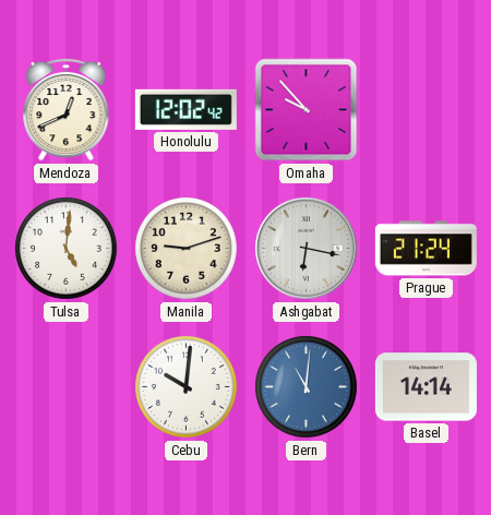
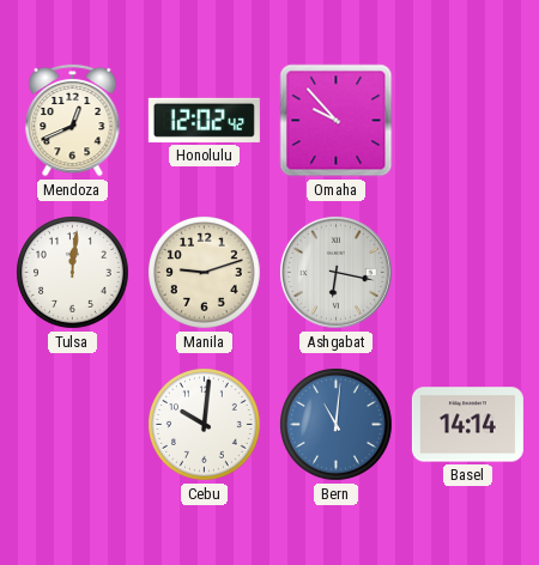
Tulsa: 5:01 -> 12:01
Prague: 21:24 -> none
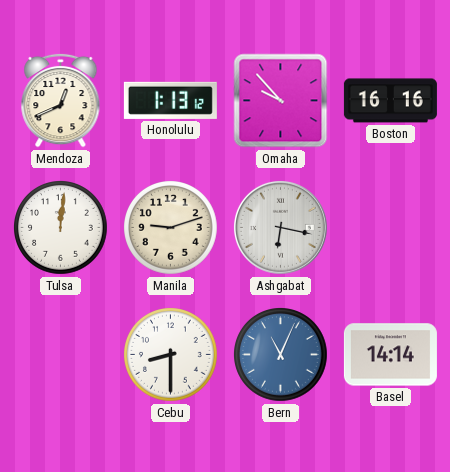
Honolulu: 12:02 -> 1:13
Boston: none -> 16:16
Cebu: 10:01 -> 8:30
Bern: 11:01 -> 11:04
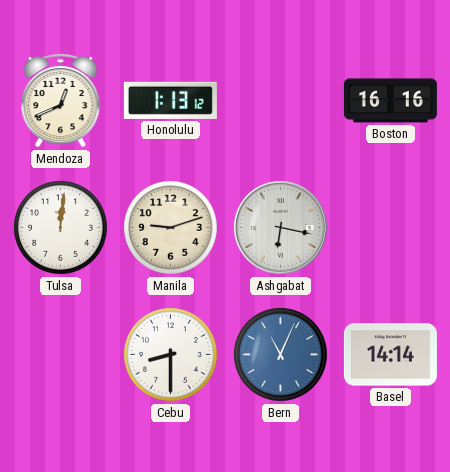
Omaha: 9:53 -> none
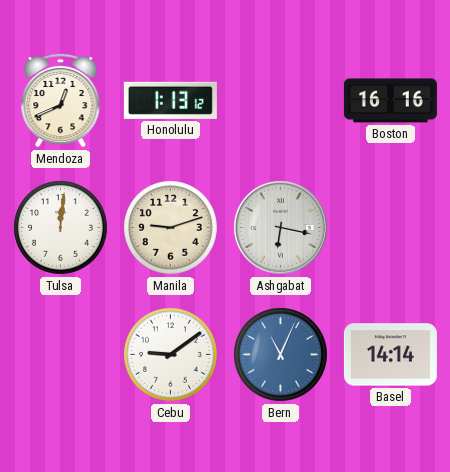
Cebu: 8:30 -> 9:09
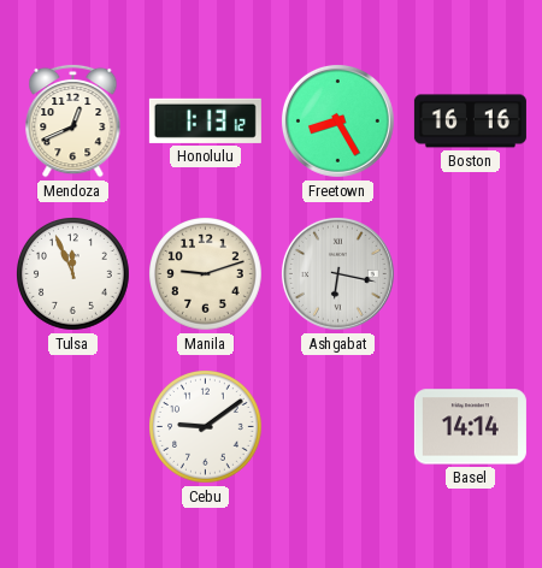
Freetown: none -> 8:25
Tulsa: 12:01 -> 11:56
Bern: 11:04 -> none
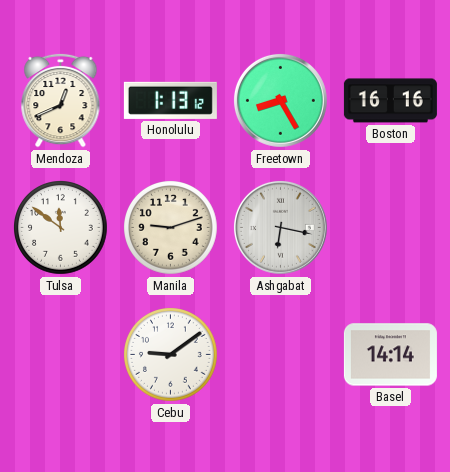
Tulsa: 11:56 -> 11:51
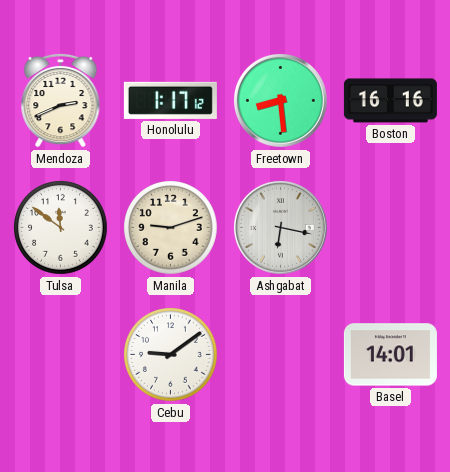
Mendoza: 12:41 -> 2:41
Honolulu: 1:13 -> 1:17
Freetown: 8:25 -> 8:29
Basel: 14:14 -> 14:01
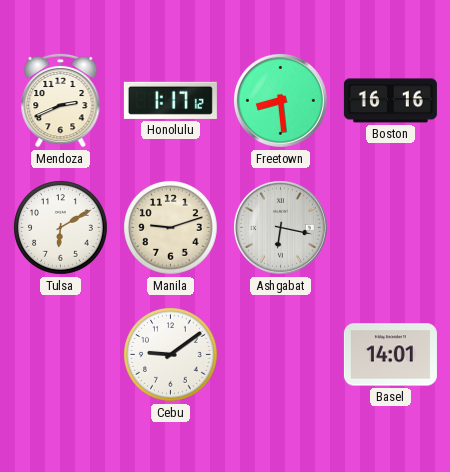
Tulsa: 11:51 -> 6:10
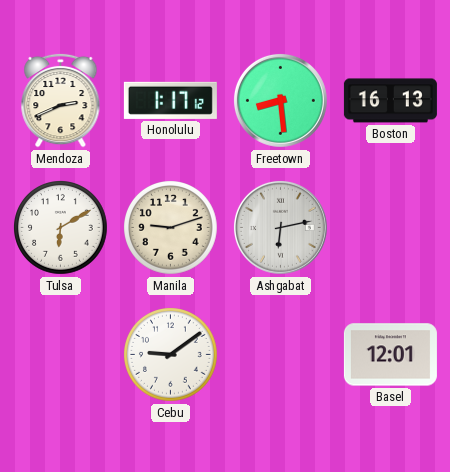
Boston: 16:16 -> 16:13
Ashgabat: 6:17 -> 6:13
Basel: 14:01 -> 12:01
